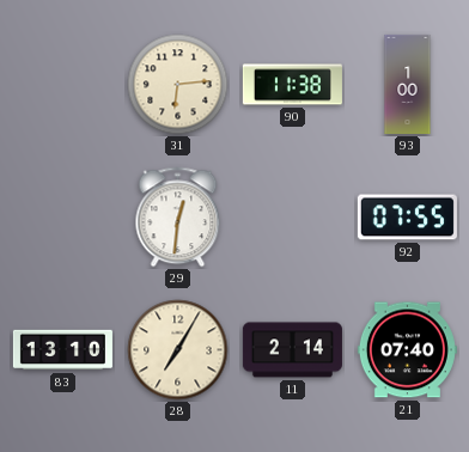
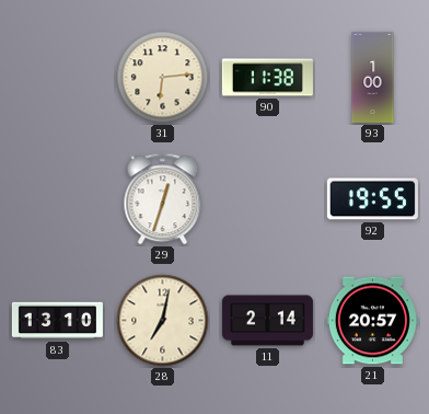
29: 12:31 -> 12:33
92: 07:55 -> 19:55
28: 7:05 -> 7:02
21: 07:40 -> 20:57
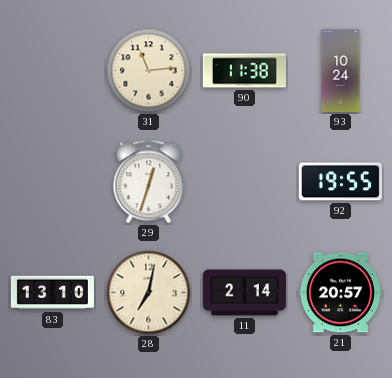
31: 6:14 -> 11:14
93: 1:00 -> 10:24
